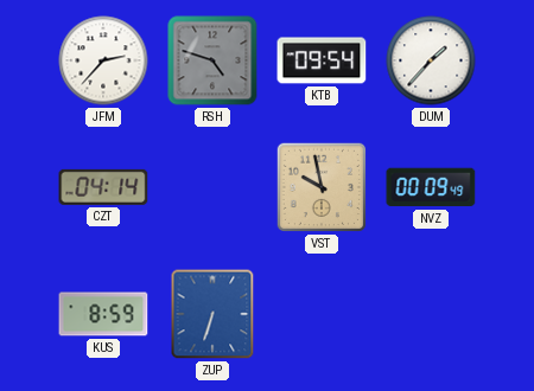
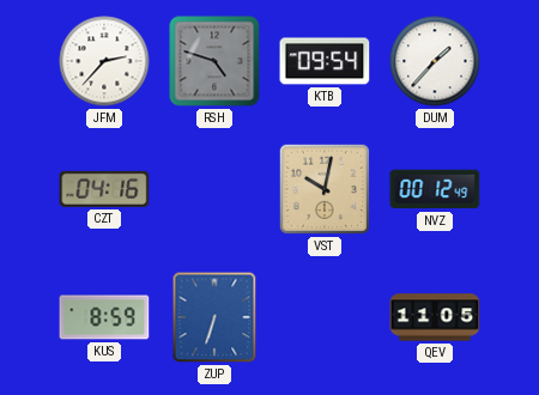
CZT: 04:14 -> 04:16
VST: 9:58 -> 10:02
NVZ: 00:09 -> 00:12
QEV: none -> 11:05
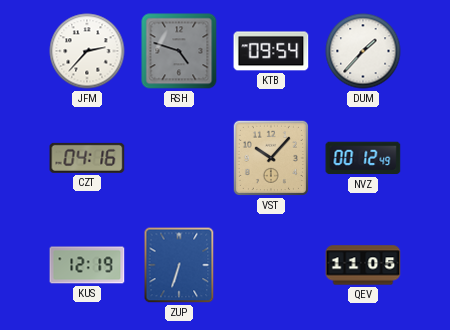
VST: 10:02 -> 10:07
KUS: 8:59 -> 12:19
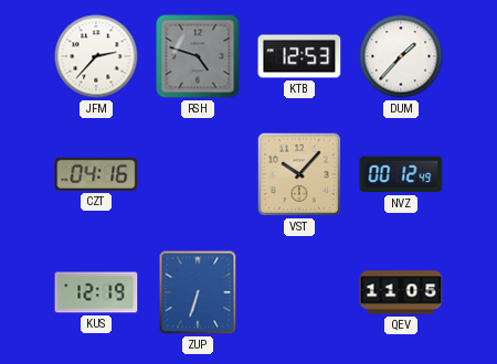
KTB: 09:54 -> 12:53
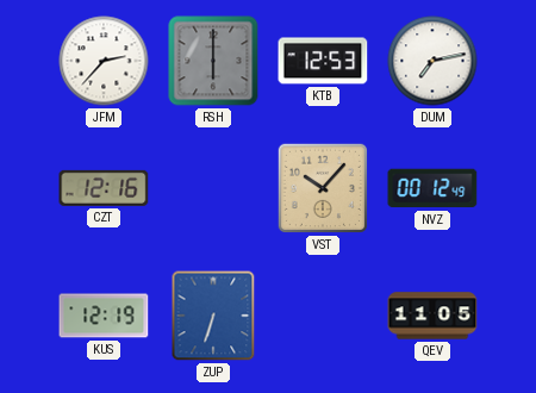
RSH: 4:48 -> 6:00
DUM: 1:37 -> 7:13
CZT: 04:16 -> 12:16
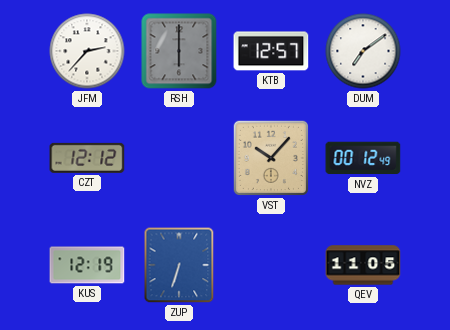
KTB: 12:53 -> 12:57
DUM: 7:13 -> 7:09
CZT: 12:16 -> 12:12
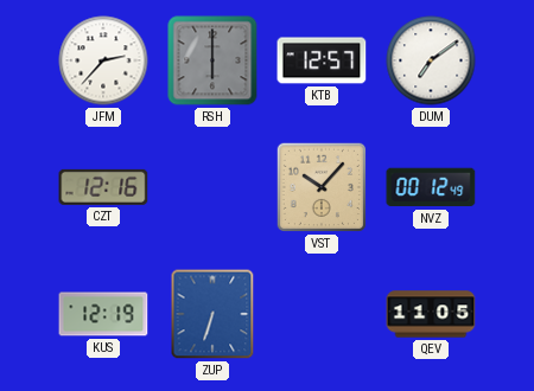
CZT: 12:12 -> 12:16
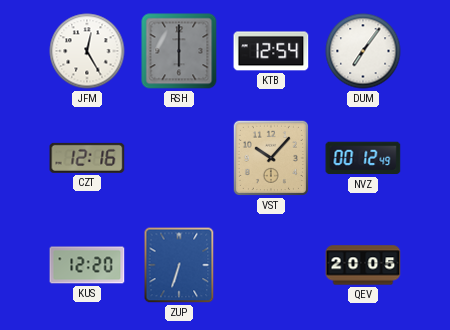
JFM: 2:37 -> 12:25
KTB: 12:57 -> 12:54
DUM: 7:09 -> 7:06
KUS: 12:19 -> 12:20
QEV: 11:05 -> 20:05
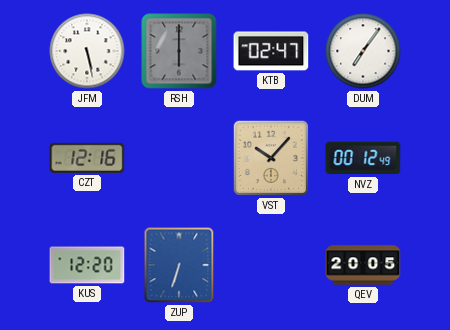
JFM: 12:25 -> 5:28
KTB: 12:54 -> 02:47
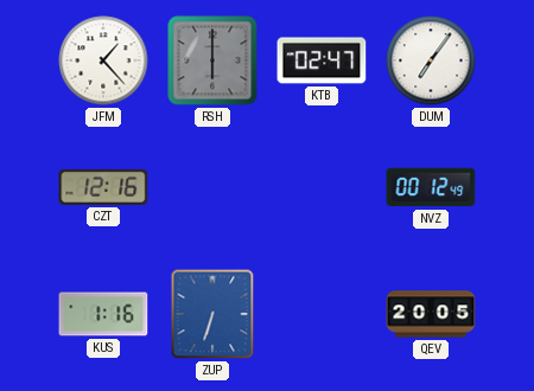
JFM: 5:28 -> 1:23
VST: 10:07 -> none
KUS: 12:20 -> 1:16
